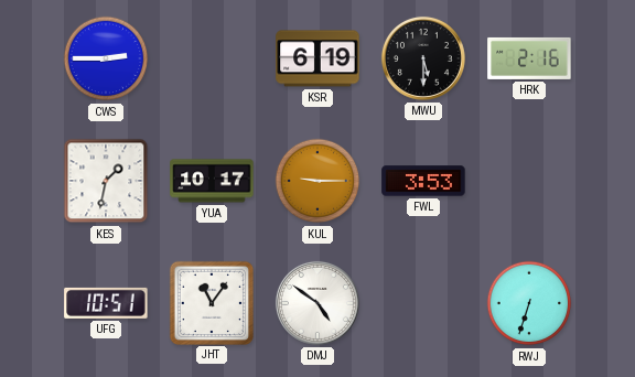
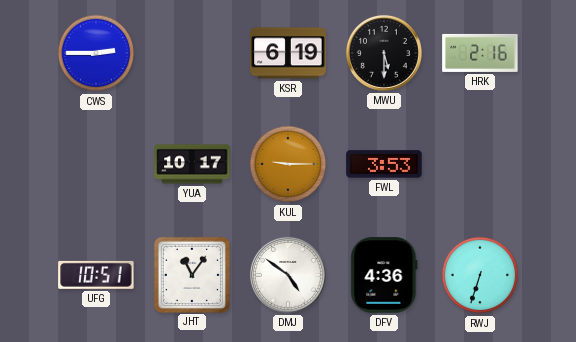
KES: 1:32 -> none
DFV: none -> 4:36
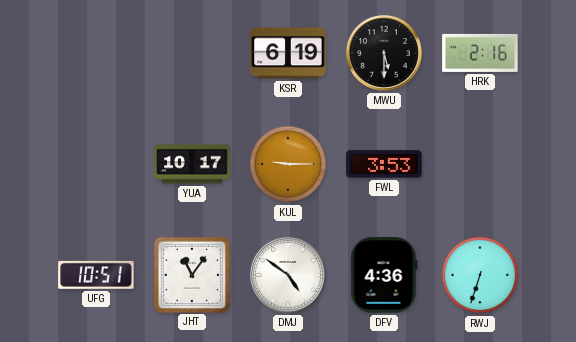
CWS: 2:45 -> none
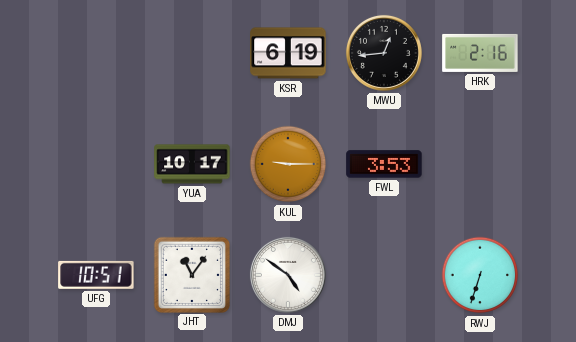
MWU: 5:30 -> 12:44
DFV: 4:36 -> none
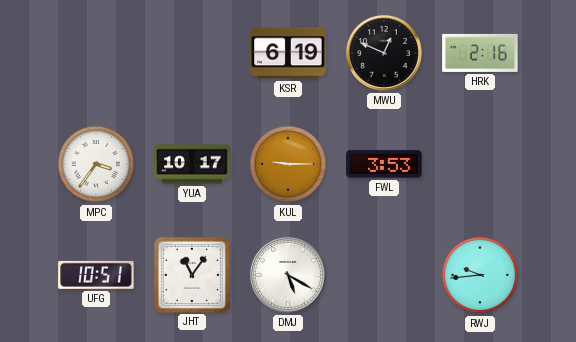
MWU: 12:44 -> 12:49
MPC: none -> 3:36
DMJ: 4:51 -> 5:20
RWJ: 6:33 -> 9:44
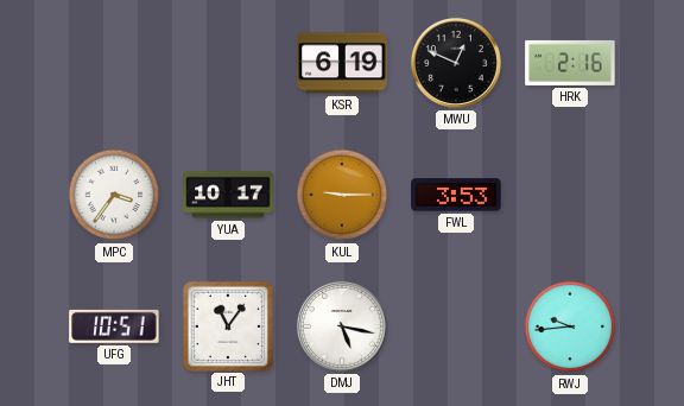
DMJ: 5:20 -> 5:17
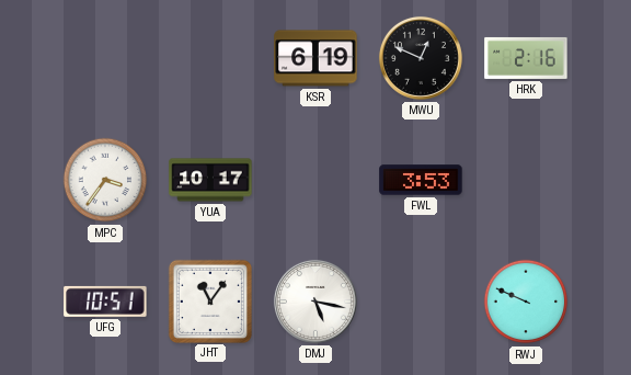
KUL: 9:15 -> none
RWJ: 9:44 -> 9:49
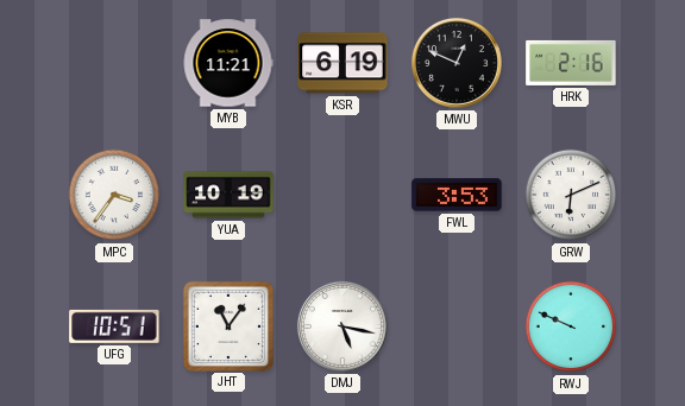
MYB: none -> 11:21
YUA: 10:17 -> 10:19
GRW: none -> 6:11
